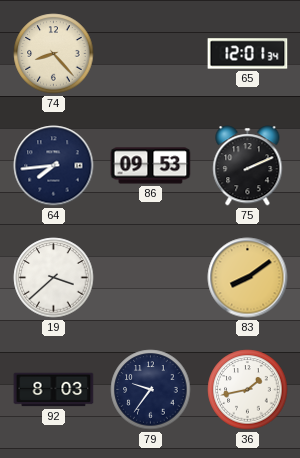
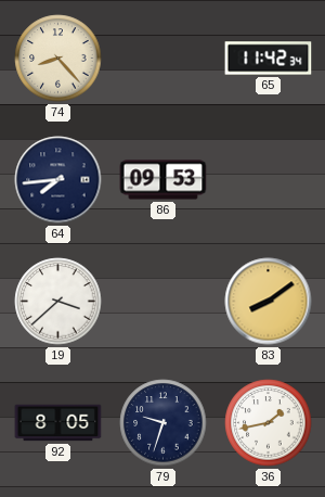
65: 12:01 -> 11:42
75: 2:11 -> none
92: 8:03 -> 8:05
79: 9:36 -> 9:33
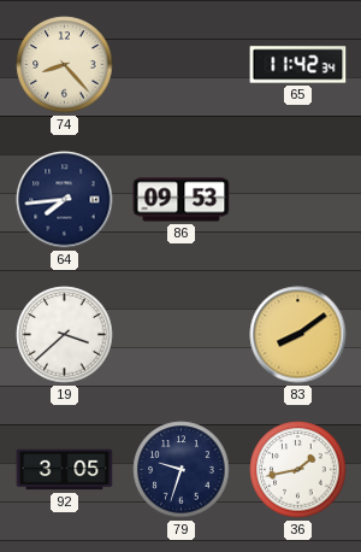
92: 8:05 -> 3:05
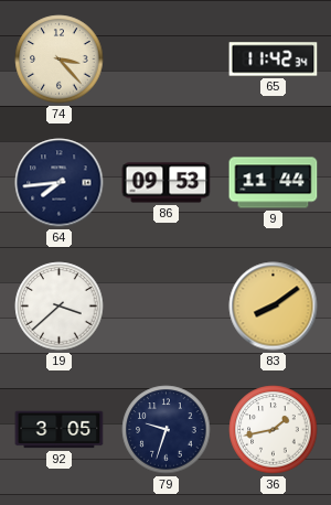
74: 8:23 -> 3:23
9: none -> 11:44
